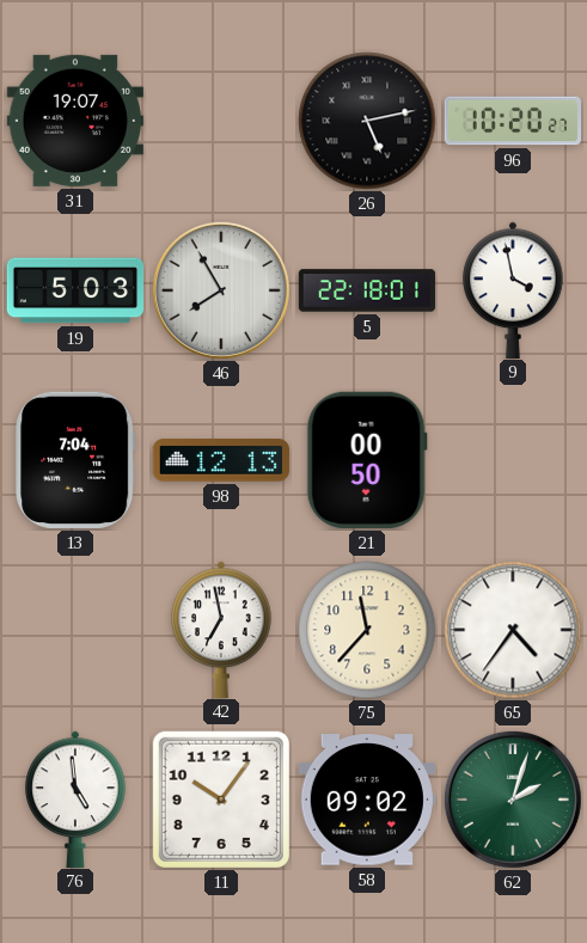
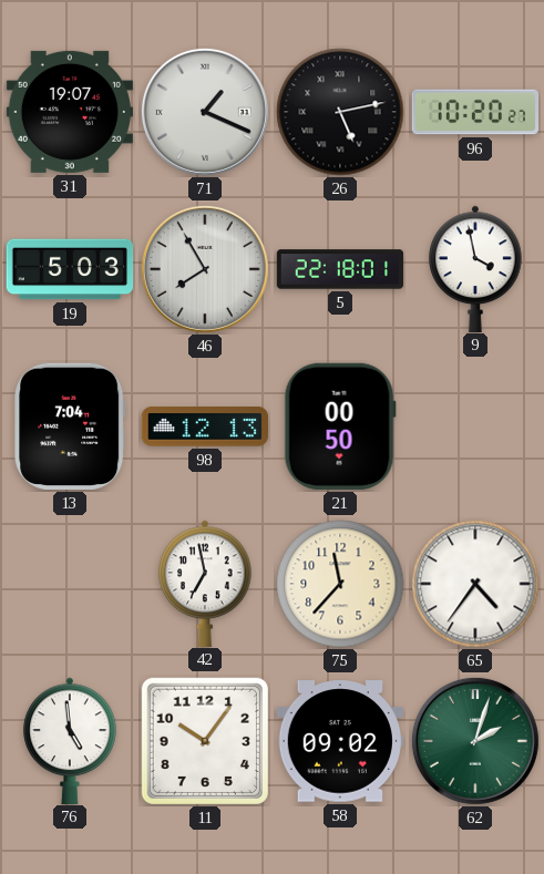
71: none -> 1:19
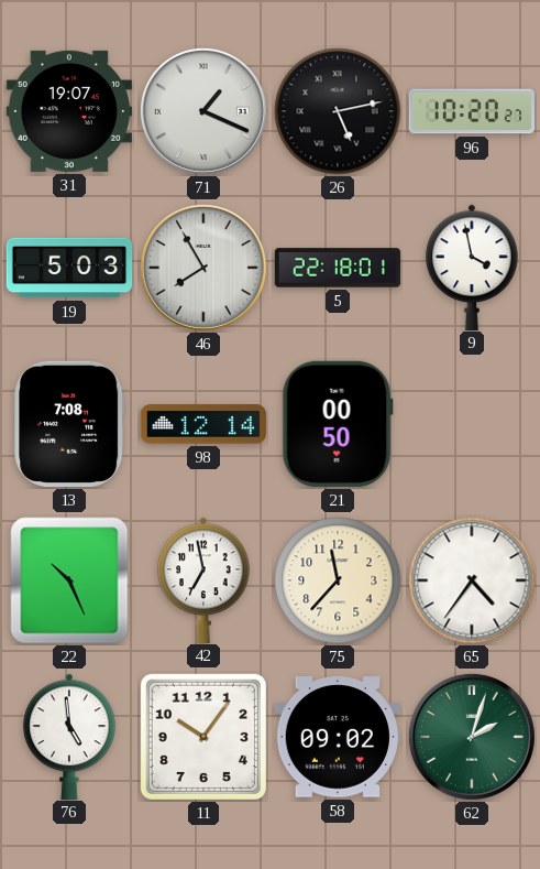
13: 7:04 -> 7:08
98: 12:13 -> 12:14
22: none -> 10:26
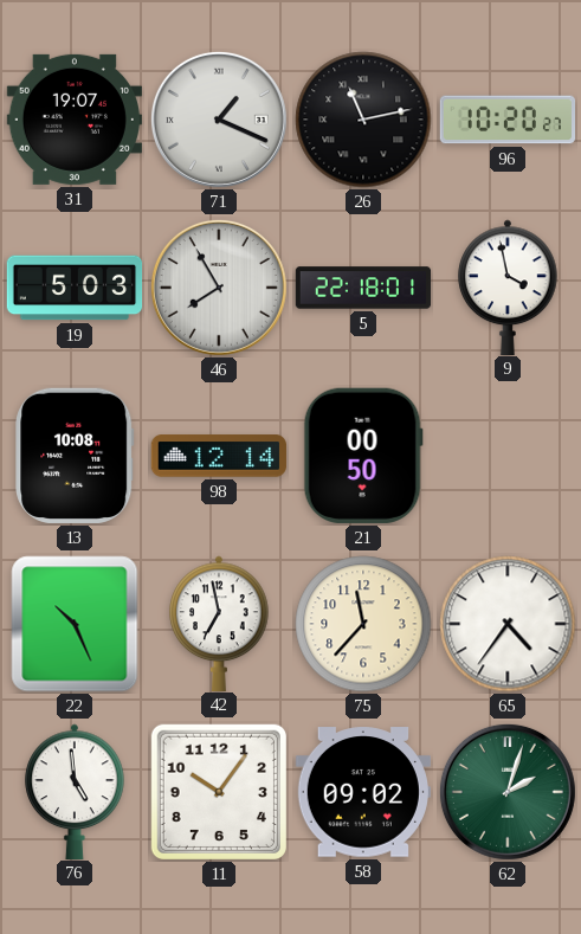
26: 5:13 -> 11:13
13: 7:08 -> 10:08
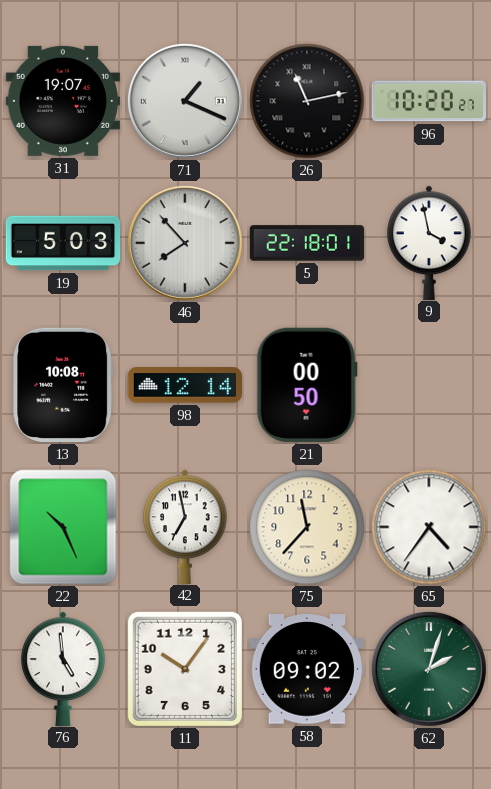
46: 7:55 -> 7:53
